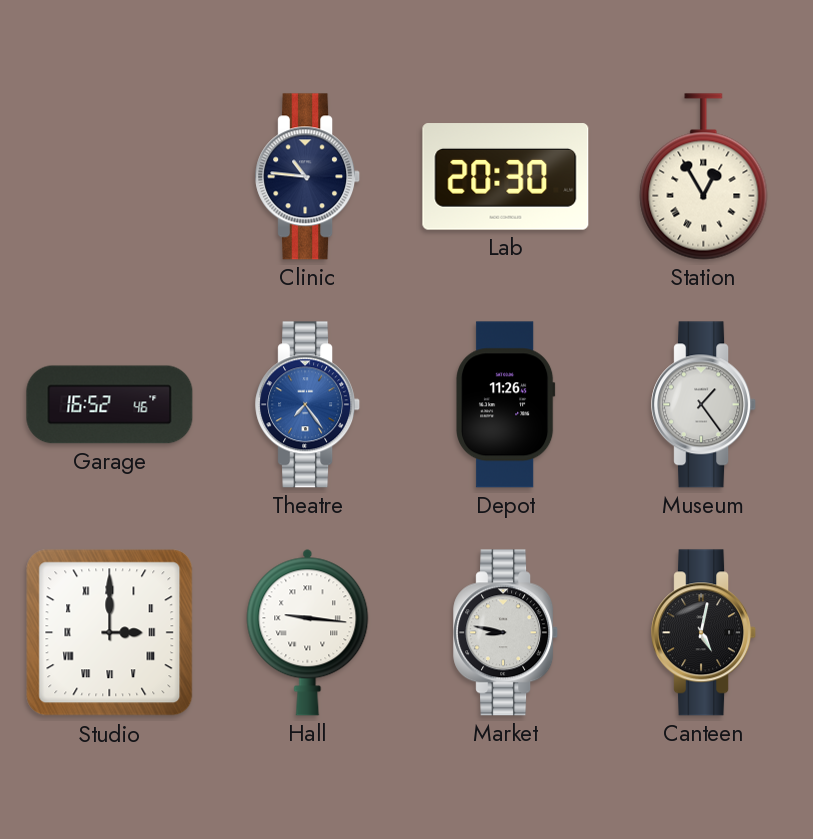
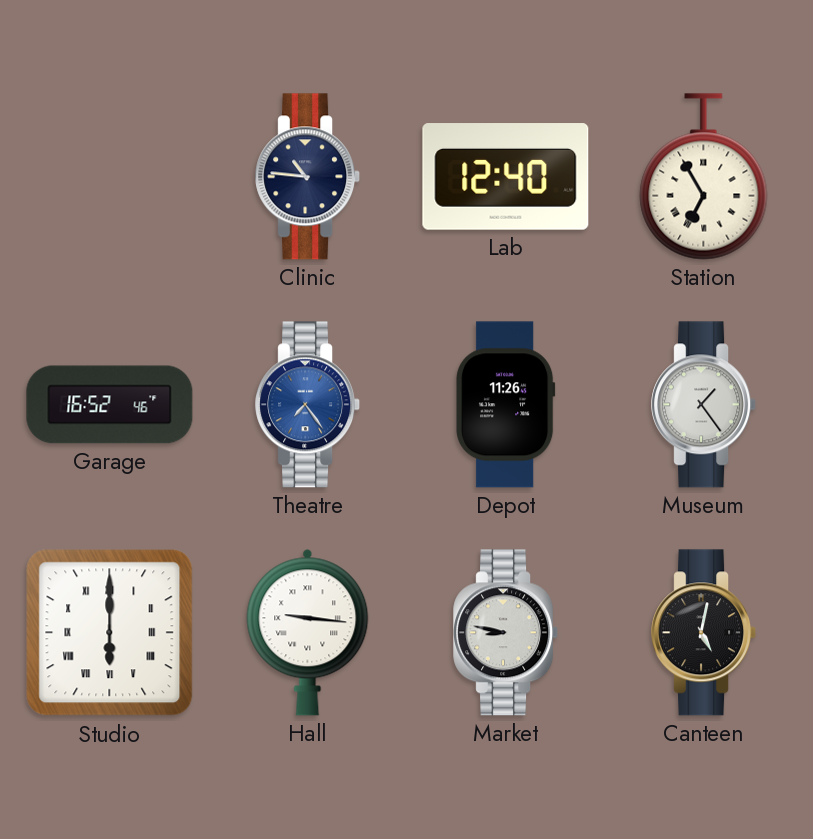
Lab: 20:30 -> 12:40
Station: 12:55 -> 6:55
Studio: 3:00 -> 6:00
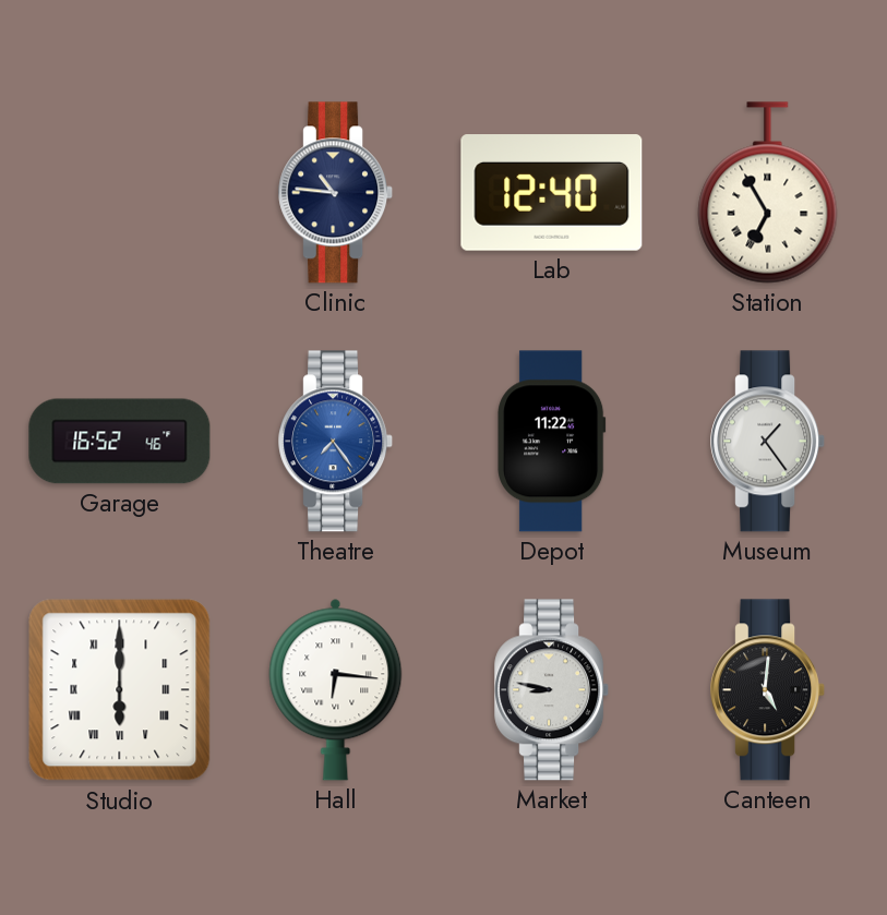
Depot: 11:26 -> 11:22
Hall: 9:16 -> 6:16
Canteen: 5:02 -> 5:01
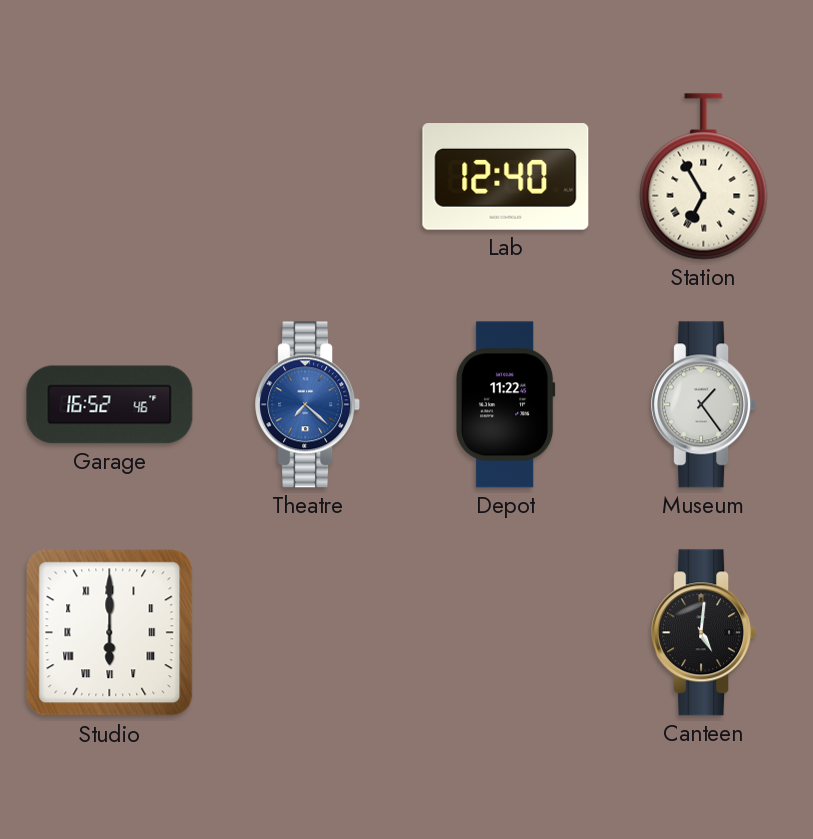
Clinic: 10:46 -> none
Theatre: 7:24 -> 7:22
Hall: 6:16 -> none
Market: 8:47 -> none
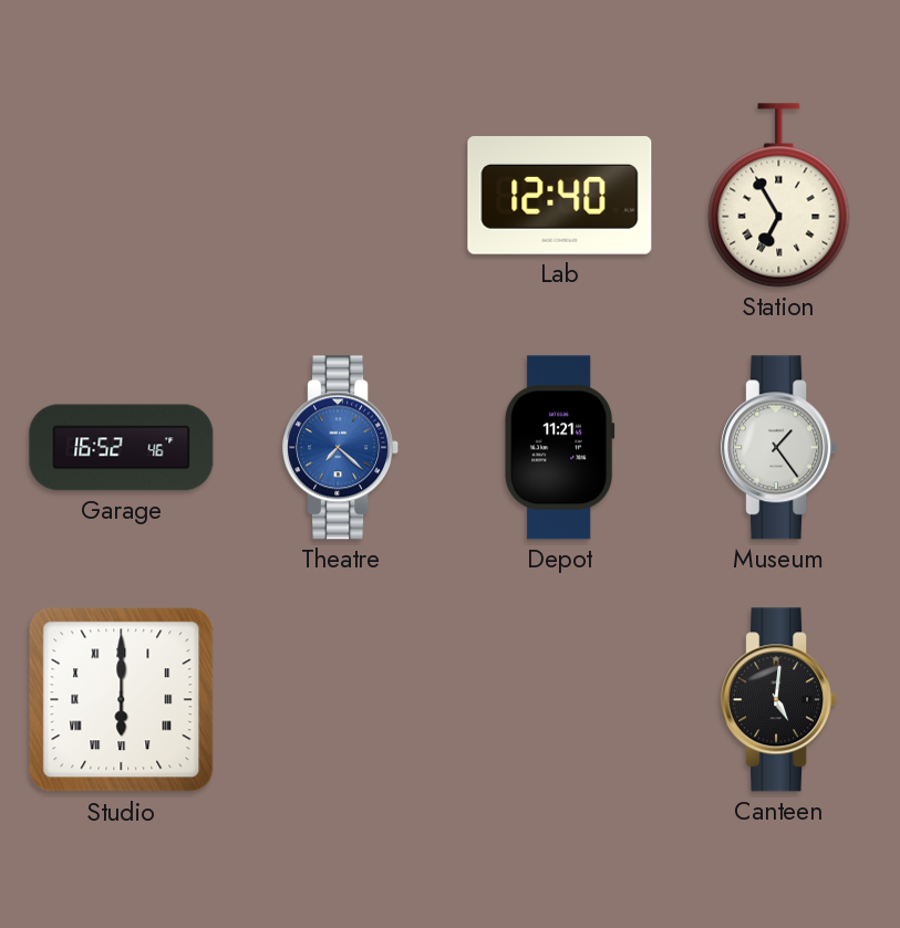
Depot: 11:22 -> 11:21
